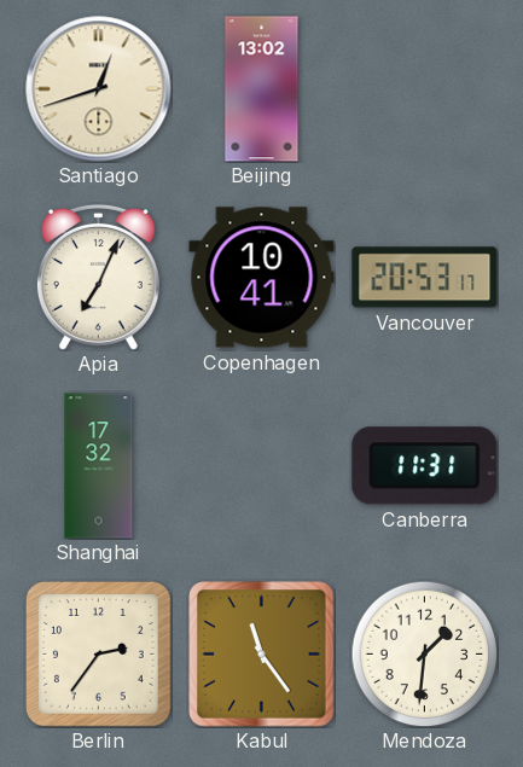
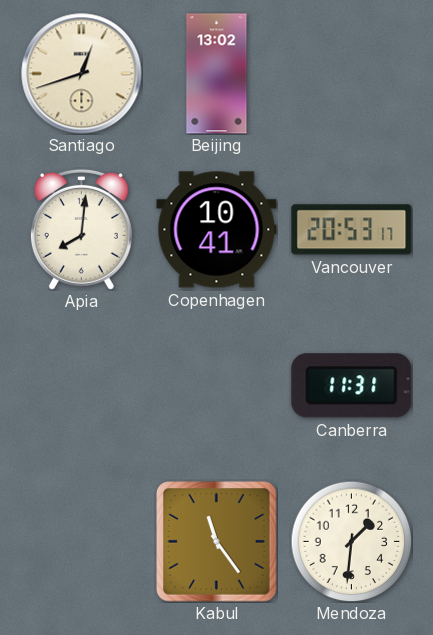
Apia: 7:04 -> 8:01
Shanghai: 17:32 -> none
Berlin: 2:36 -> none
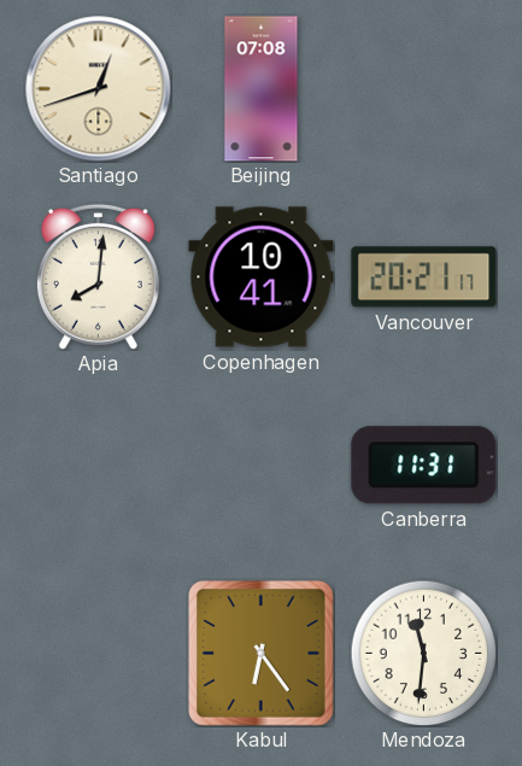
Beijing: 13:02 -> 07:08
Vancouver: 20:53 -> 20:21
Kabul: 11:24 -> 6:24
Mendoza: 1:31 -> 11:31
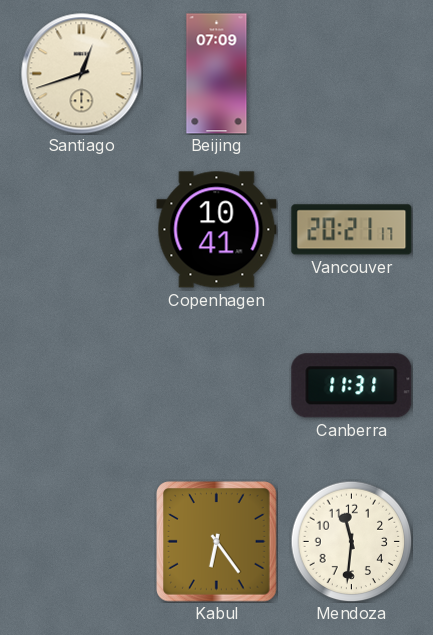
Beijing: 07:08 -> 07:09
Apia: 8:01 -> none
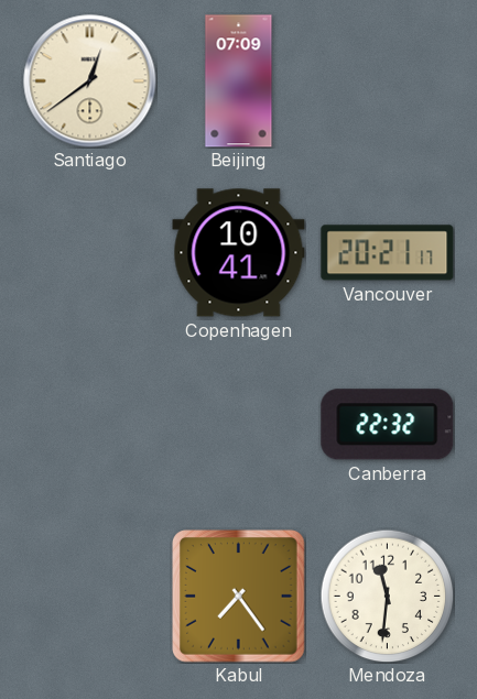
Santiago: 12:42 -> 12:39
Canberra: 11:31 -> 22:32
Kabul: 6:24 -> 7:24
